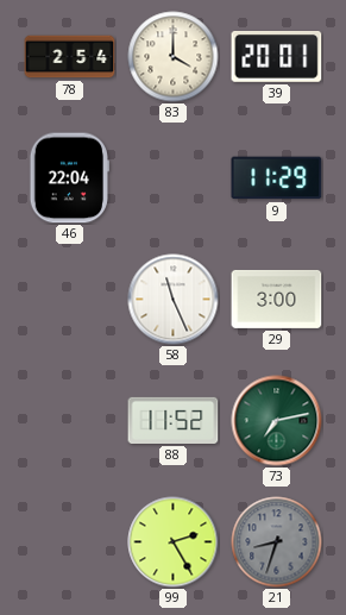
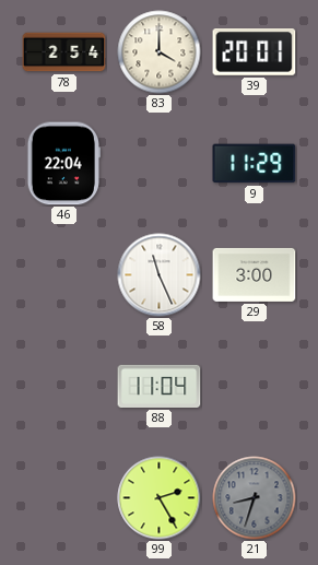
88: 11:52 -> 11:04
73: 7:13 -> none
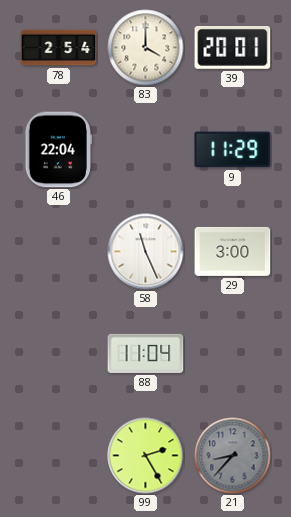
21: 8:33 -> 8:37
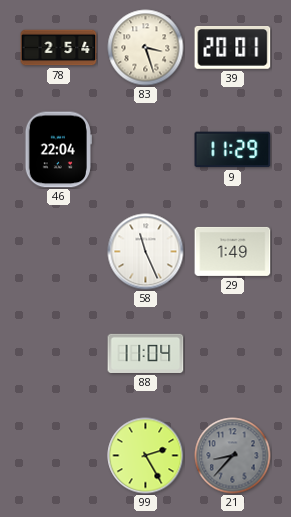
83: 4:00 -> 3:27
29: 3:00 -> 1:49
